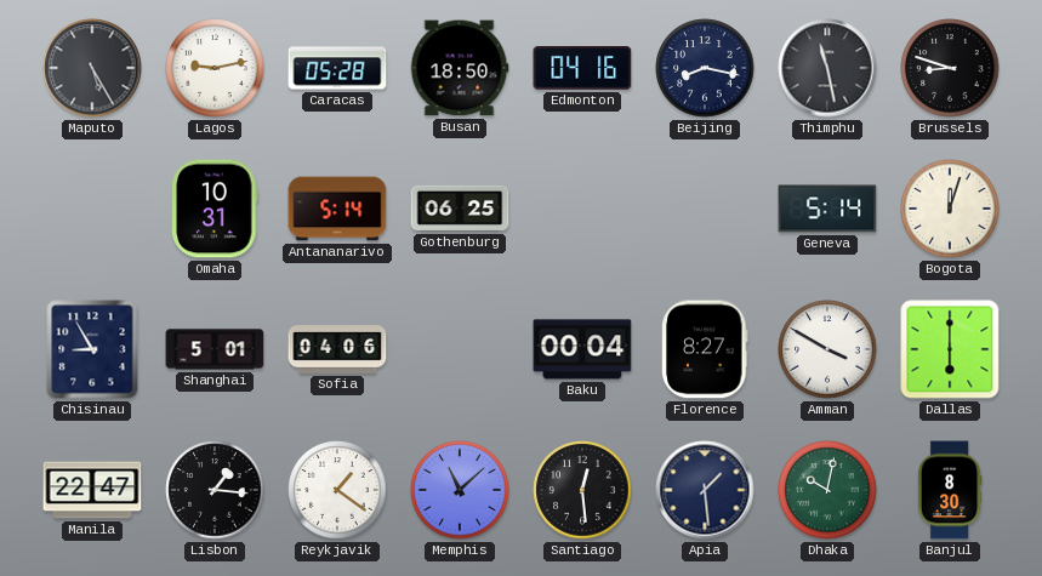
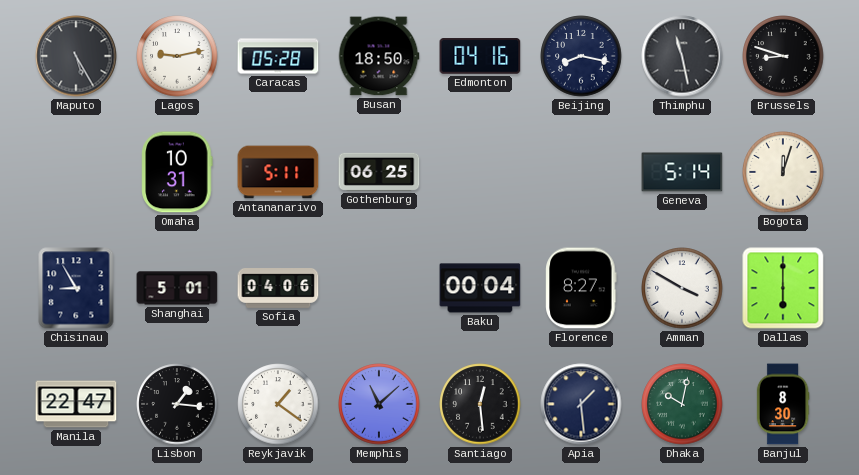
Antananarivo: 5:14 -> 5:11
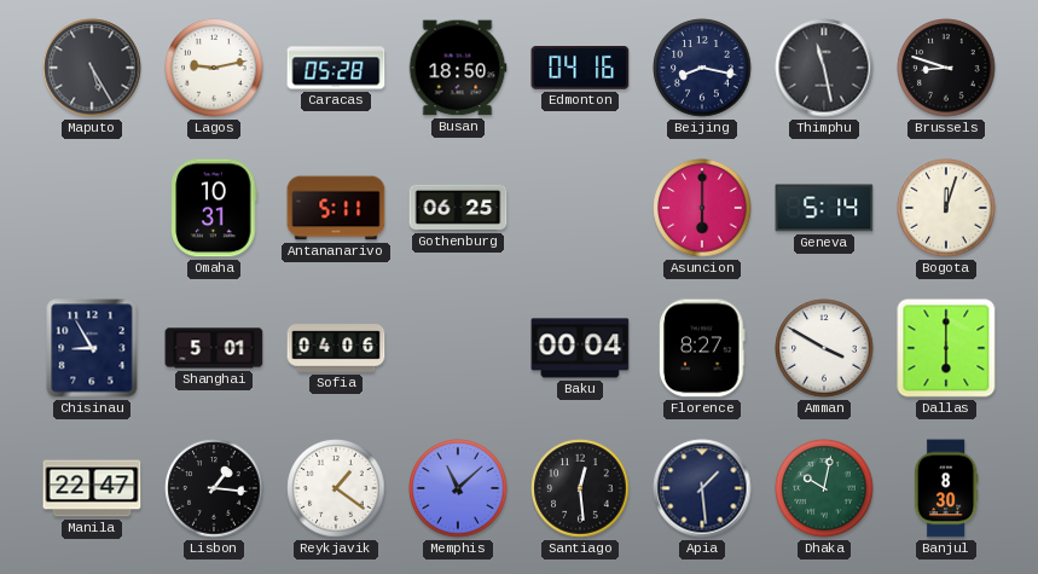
Asuncion: none -> 6:00
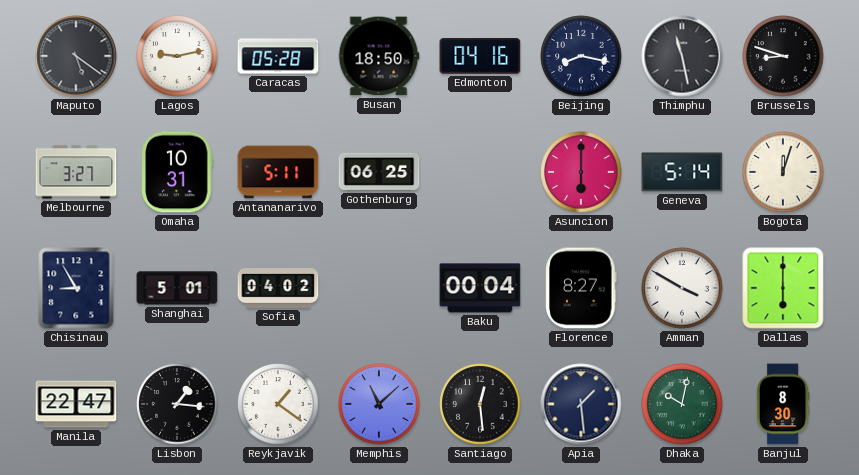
Maputo: 5:25 -> 5:21
Melbourne: none -> 3:27
Sofia: 04:06 -> 04:02
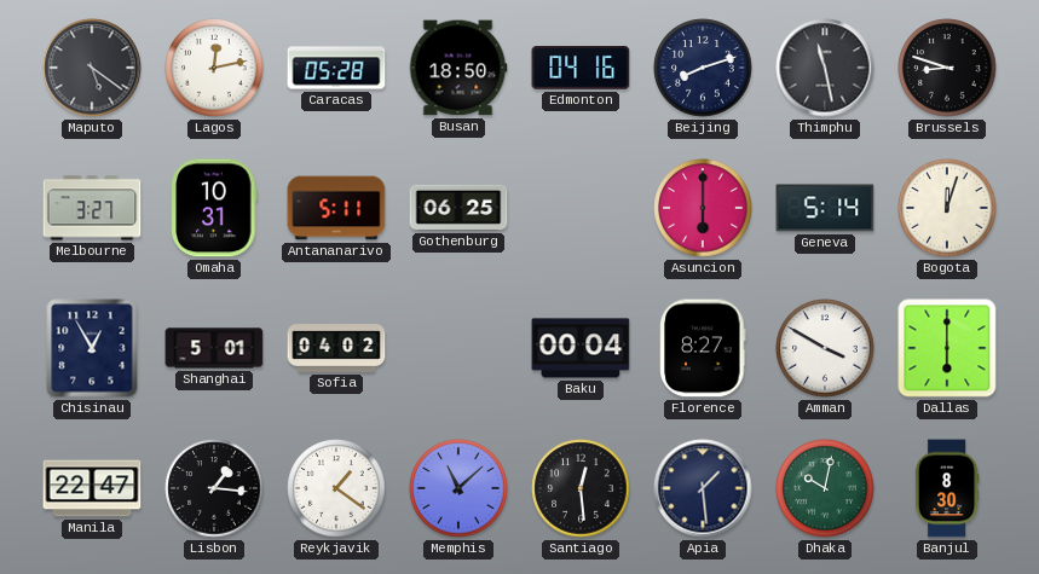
Lagos: 9:13 -> 12:13
Beijing: 8:17 -> 8:12
Chisinau: 8:55 -> 12:55
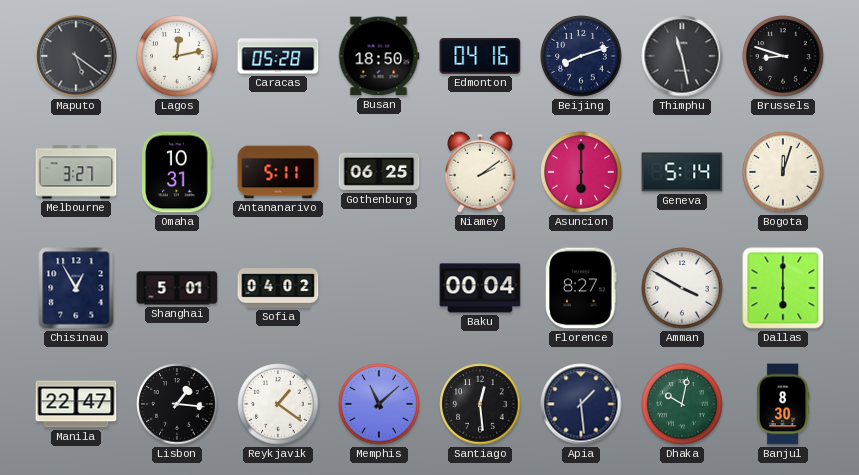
Niamey: none -> 2:09
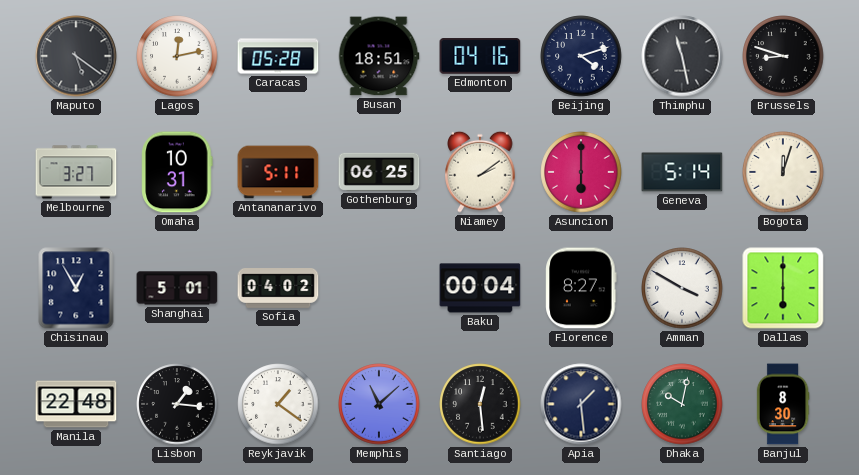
Busan: 18:50 -> 18:51
Beijing: 8:12 -> 4:12
Manila: 22:47 -> 22:48
